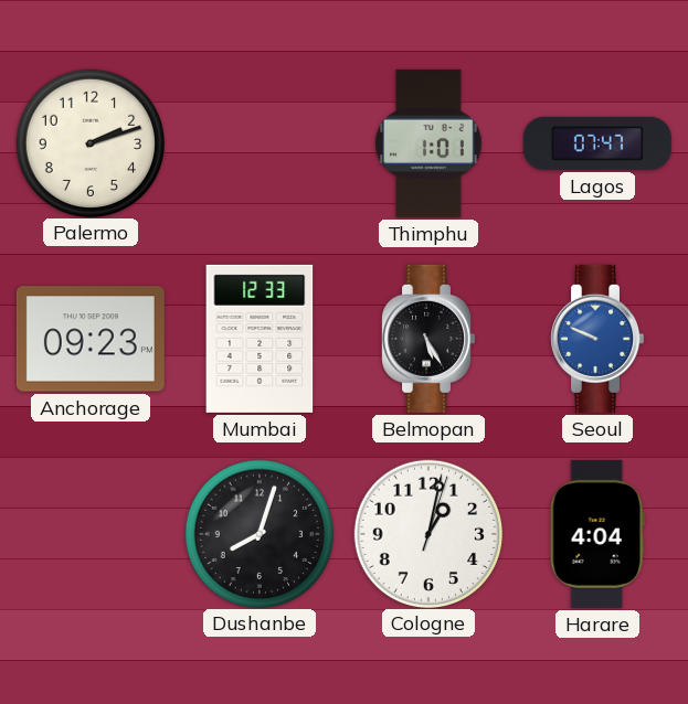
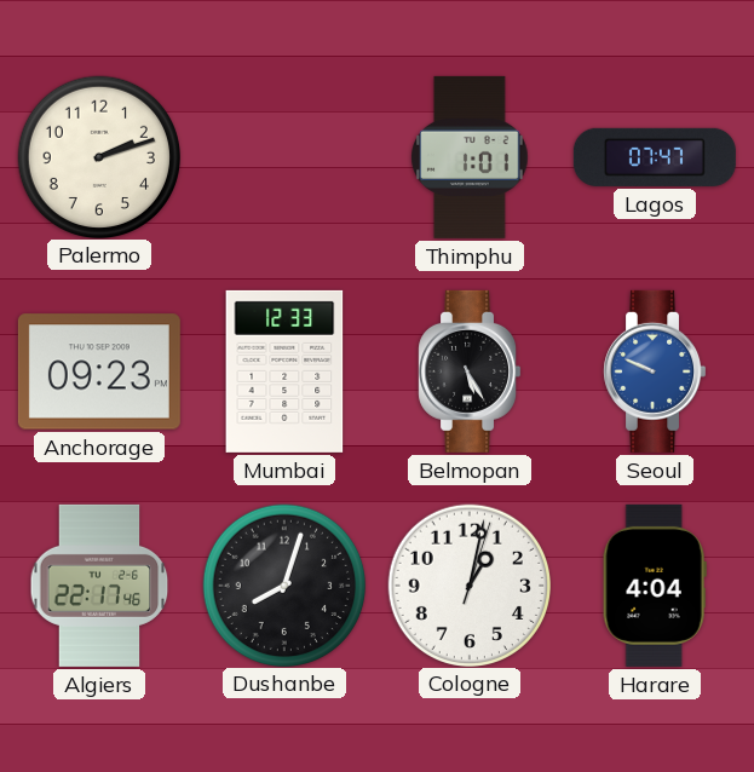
Algiers: none -> 22:17
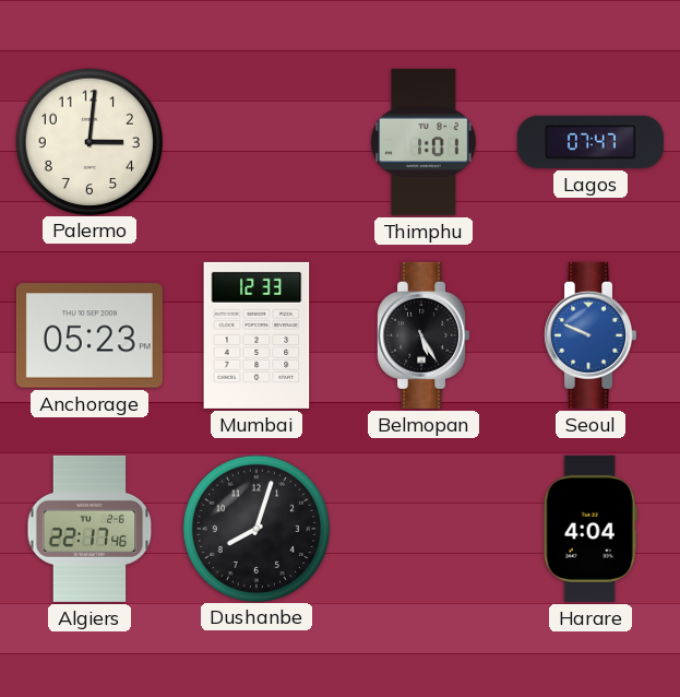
Palermo: 2:12 -> 3:01
Anchorage: 09:23 -> 05:23
Cologne: 1:02 -> none
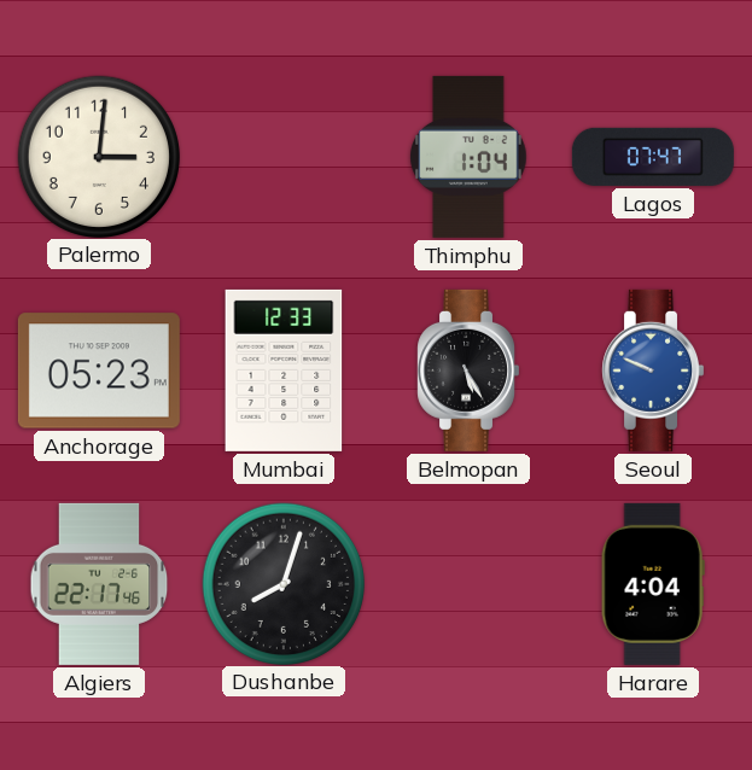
Thimphu: 1:01 -> 1:04
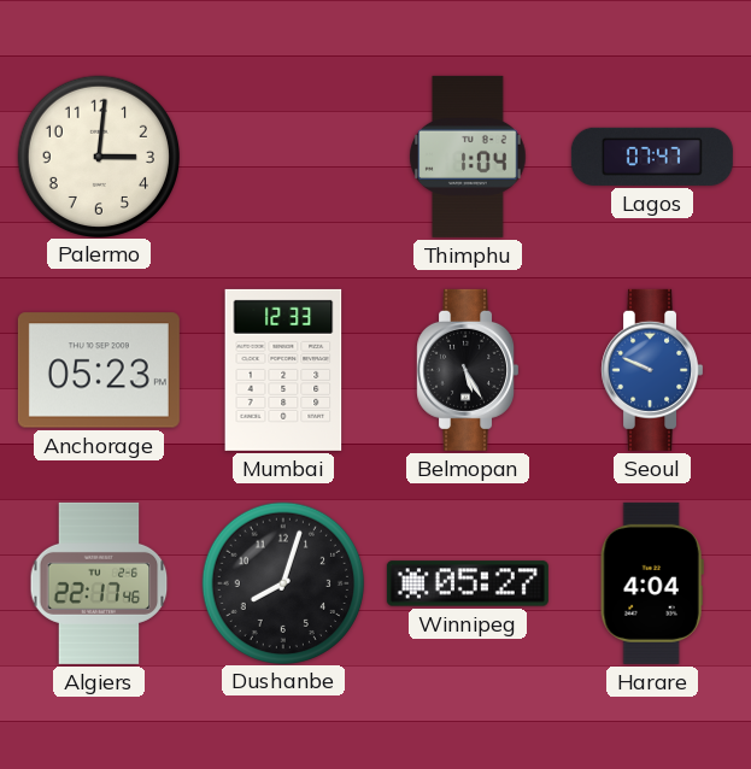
Winnipeg: none -> 05:27
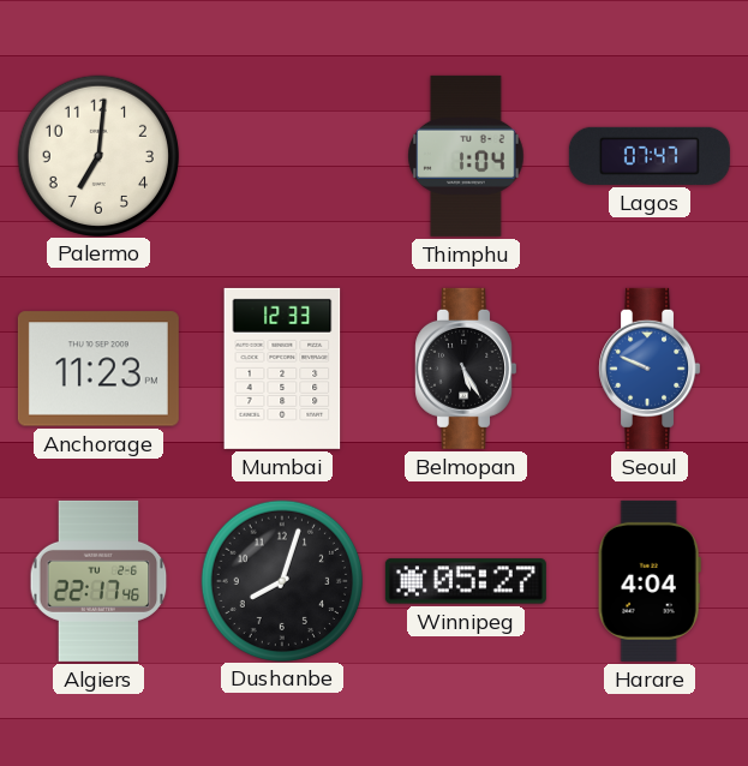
Palermo: 3:01 -> 7:01
Anchorage: 05:23 -> 11:23
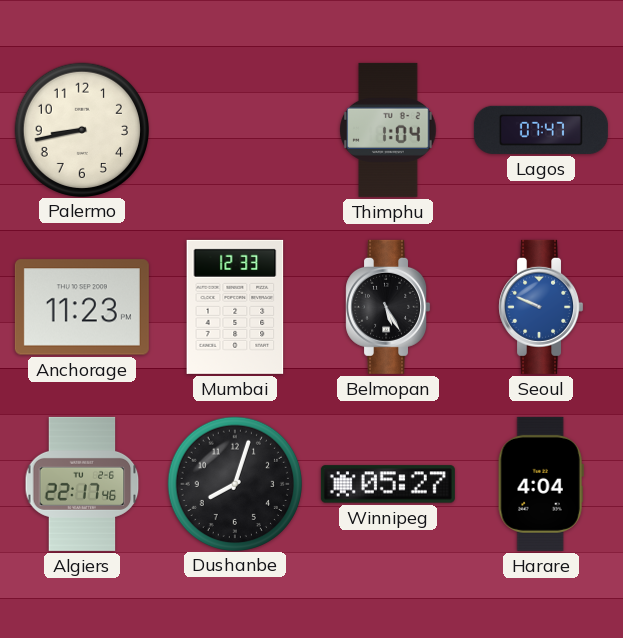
Palermo: 7:01 -> 8:43
